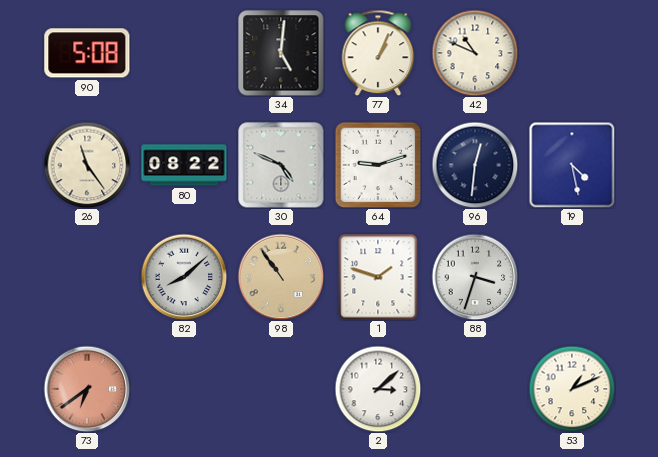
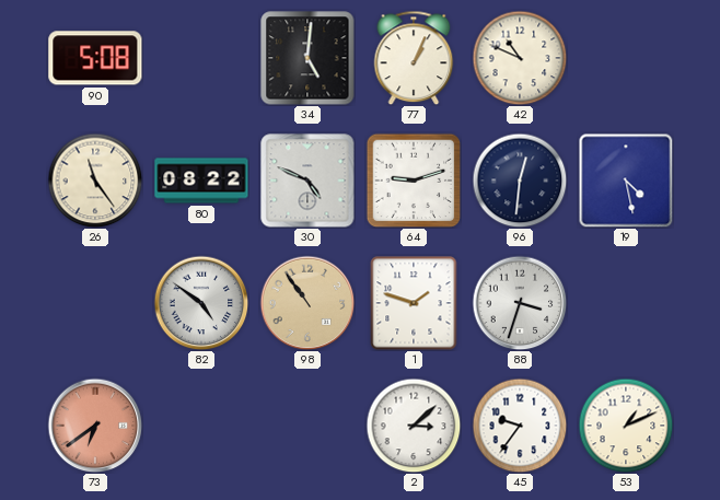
82: 8:08 -> 4:51
45: none -> 9:36
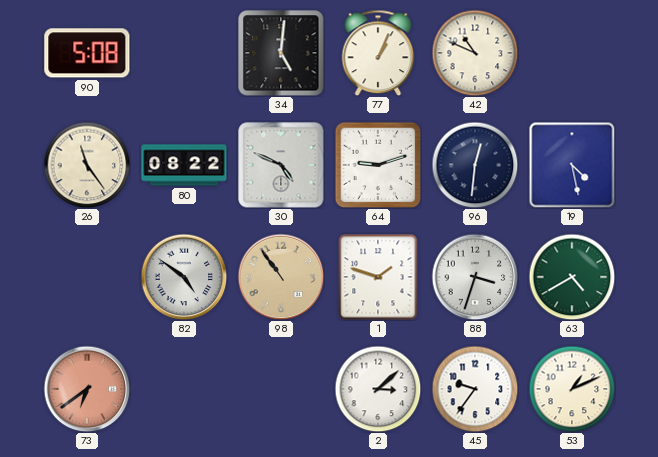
63: none -> 4:40
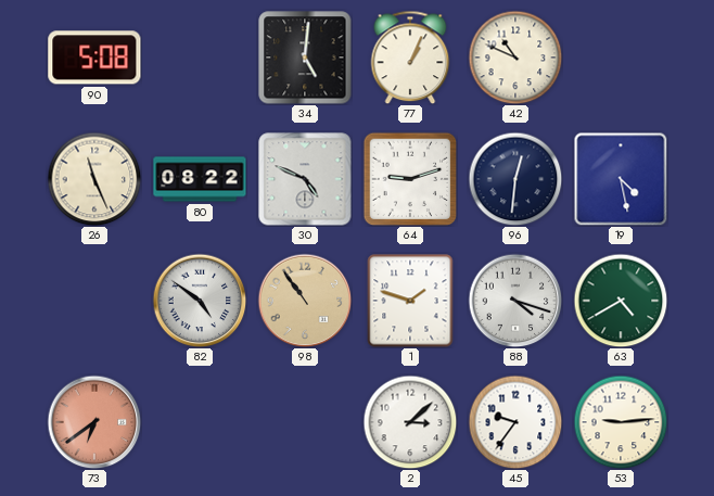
26: 11:24 -> 11:26
88: 3:33 -> 4:18
53: 1:11 -> 9:14
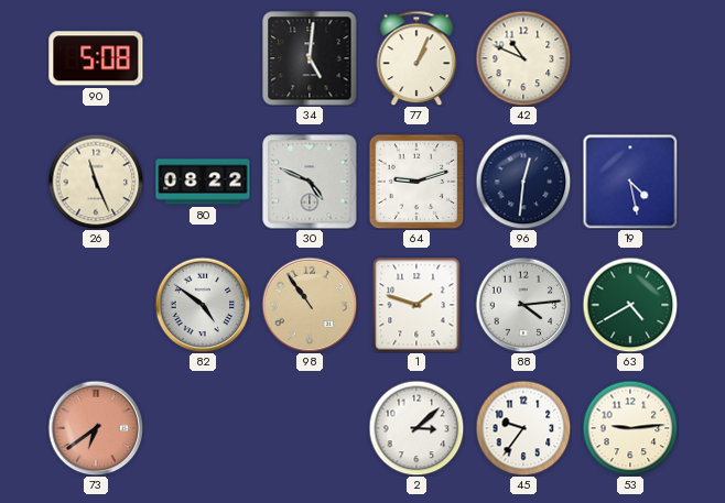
88: 4:18 -> 4:14
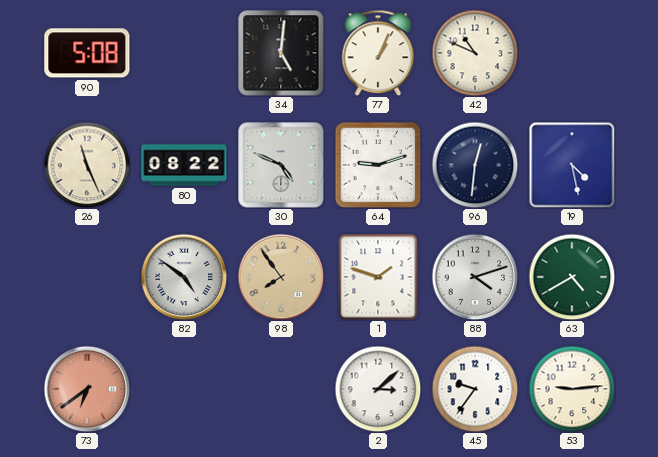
98: 10:54 -> 7:54
88: 4:14 -> 4:12
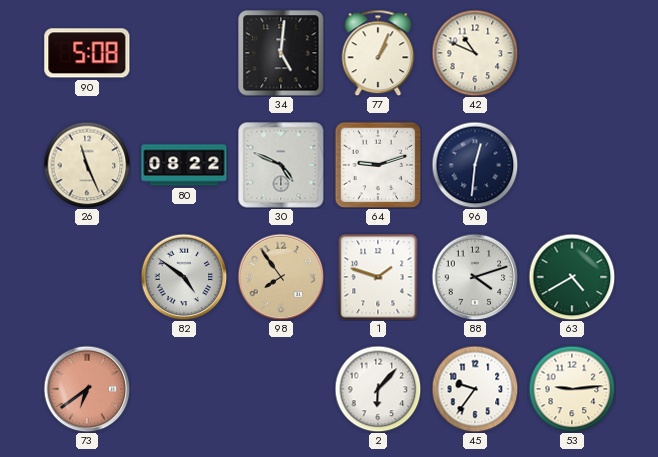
19: 4:28 -> none
2: 3:08 -> 6:07
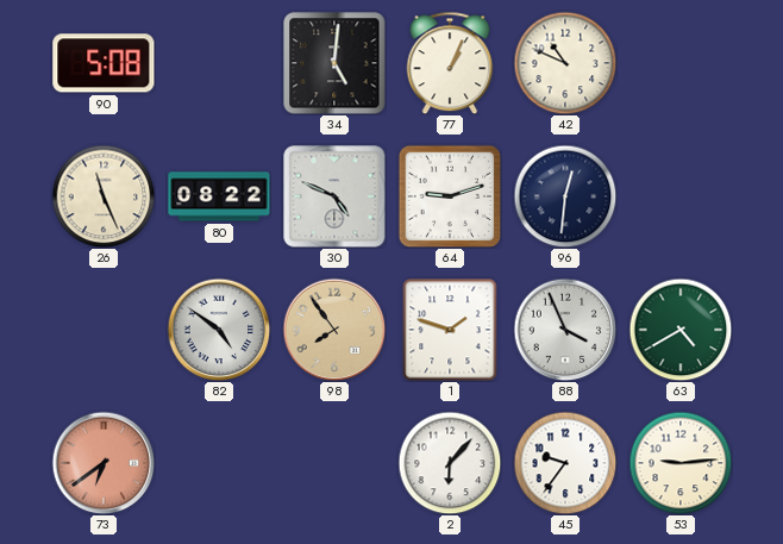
88: 4:12 -> 3:56
